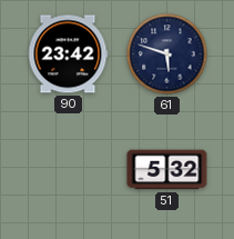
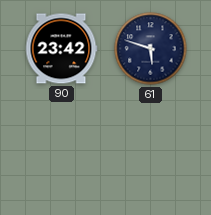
51: 5:32 -> none
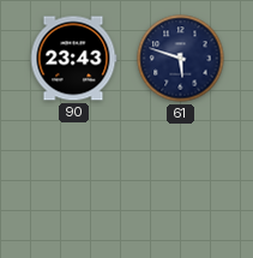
90: 23:42 -> 23:43
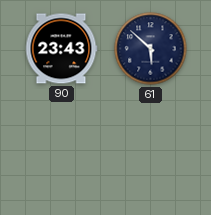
61: 5:48 -> 5:52
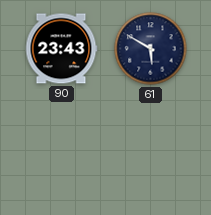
61: 5:52 -> 5:50
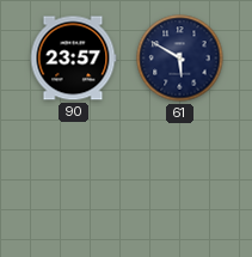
90: 23:43 -> 23:57
